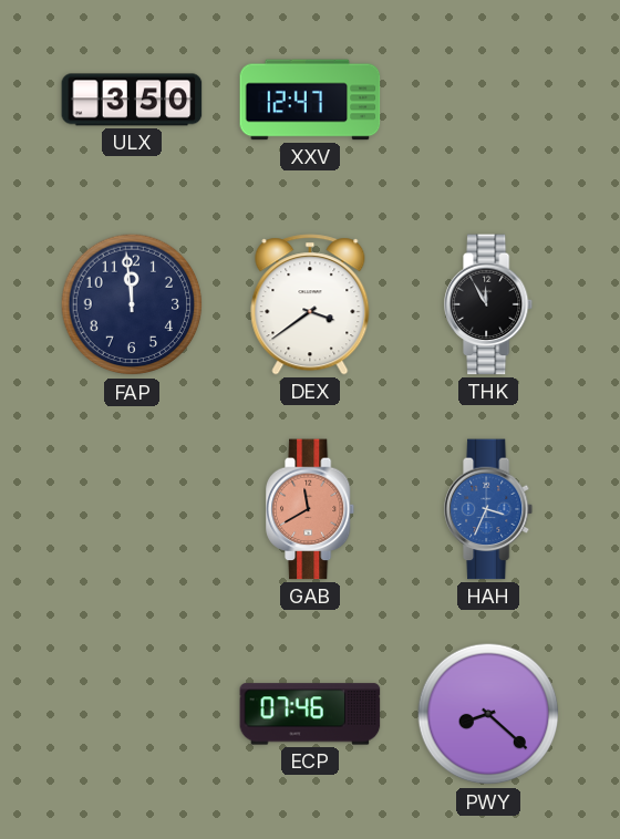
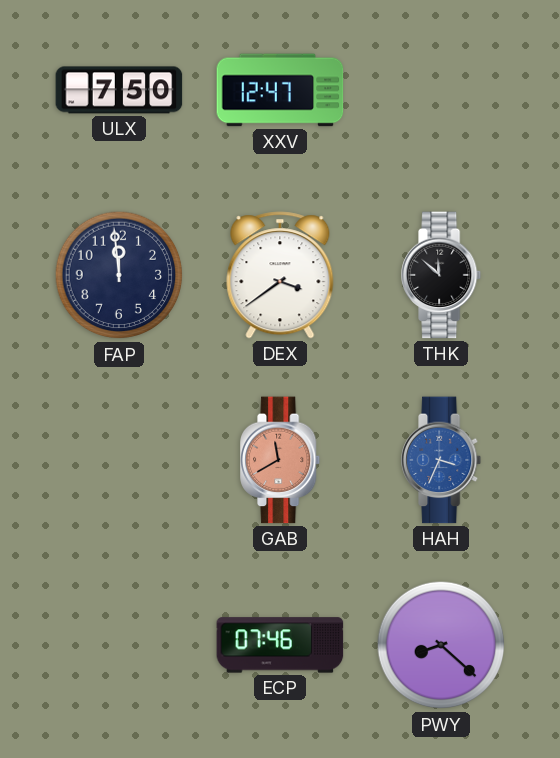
ULX: 3:50 -> 7:50
THK: 11:55 -> 11:52
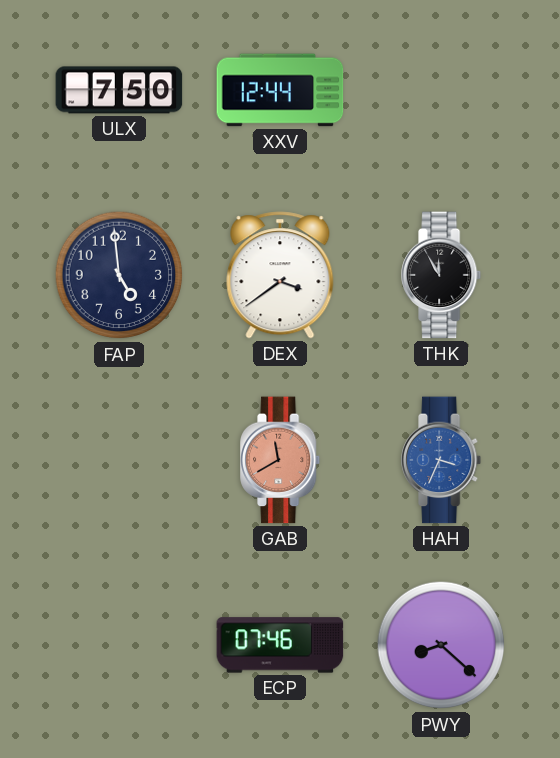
XXV: 12:47 -> 12:44
FAP: 11:59 -> 4:59
THK: 11:52 -> 11:55
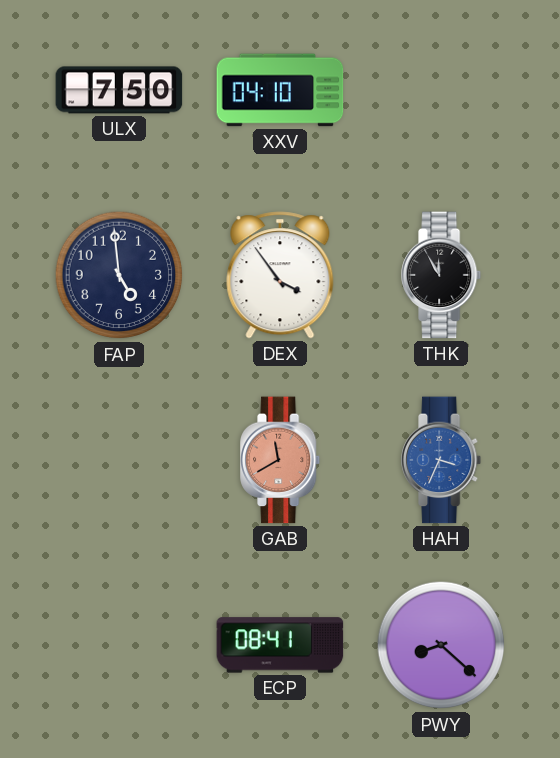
XXV: 12:44 -> 04:10
DEX: 3:39 -> 3:54
ECP: 07:46 -> 08:41
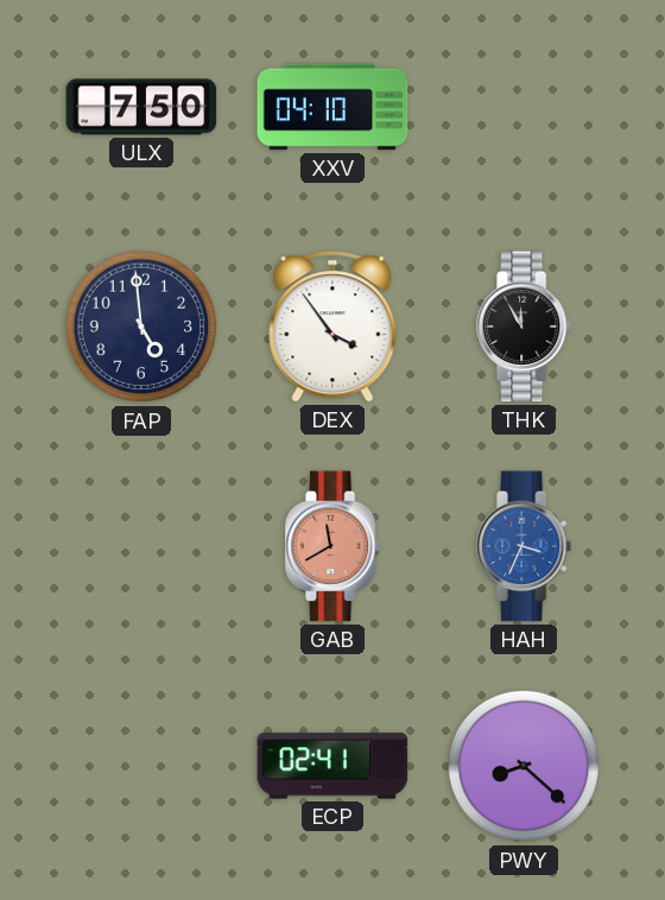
ECP: 08:41 -> 02:41
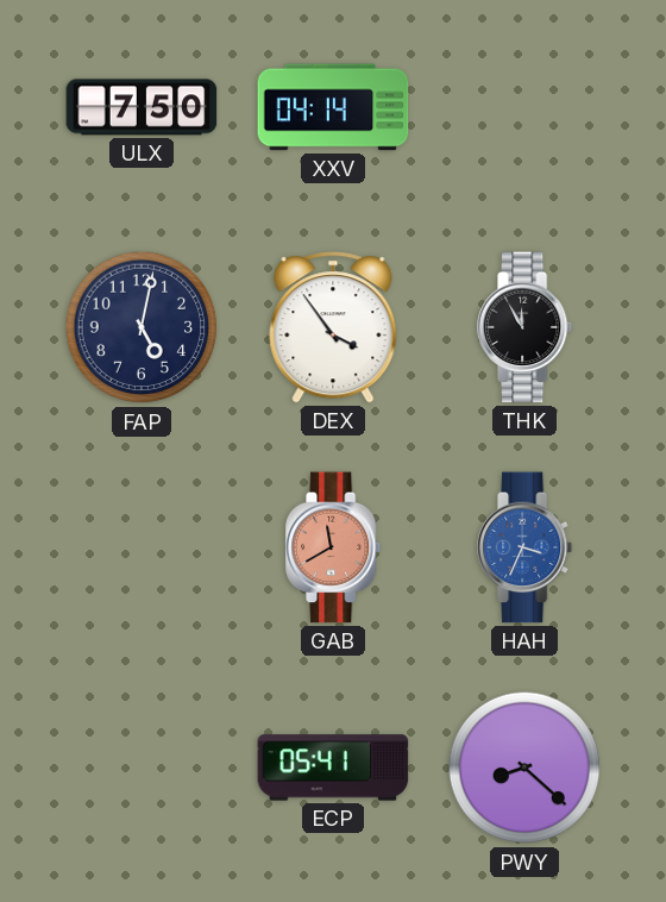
XXV: 04:10 -> 04:14
FAP: 4:59 -> 5:02
ECP: 02:41 -> 05:41
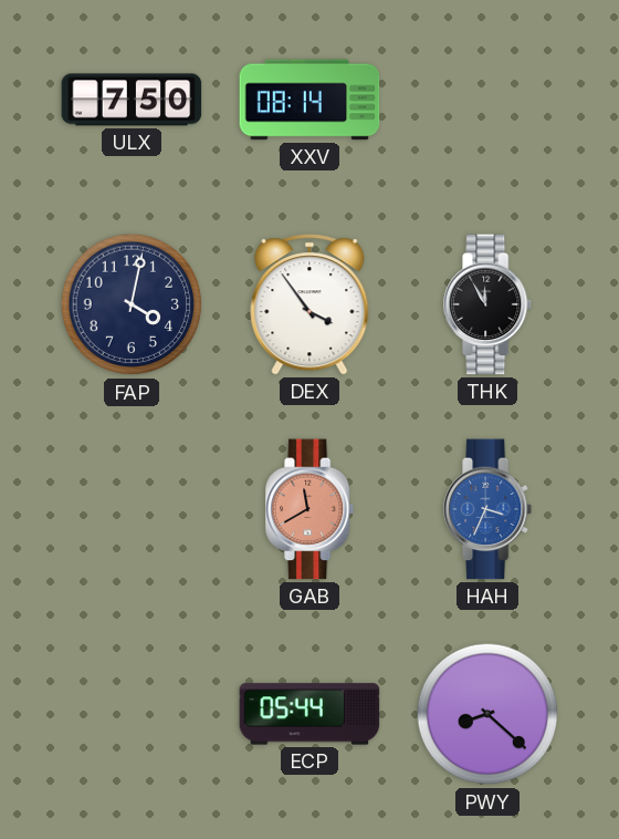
XXV: 04:14 -> 08:14
FAP: 5:02 -> 4:02
ECP: 05:41 -> 05:44
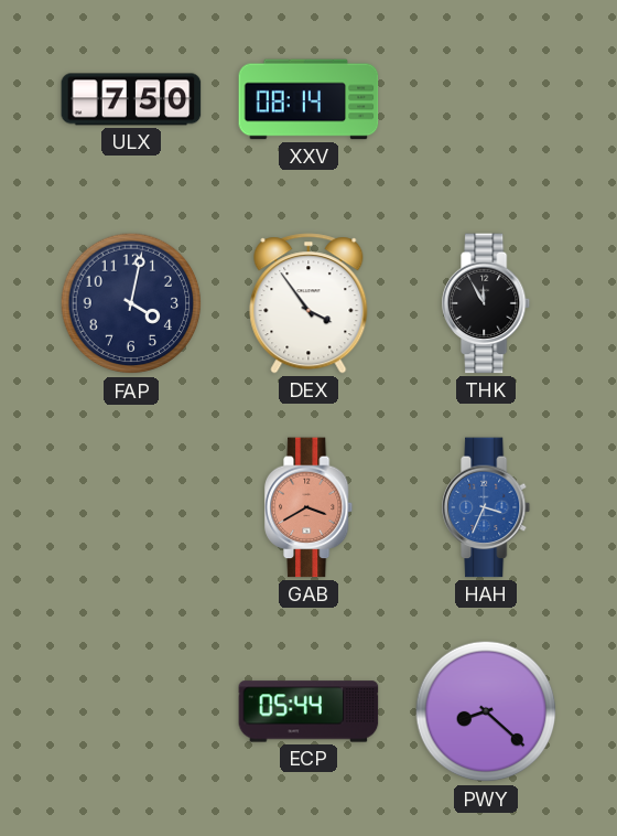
GAB: 11:40 -> 3:40
